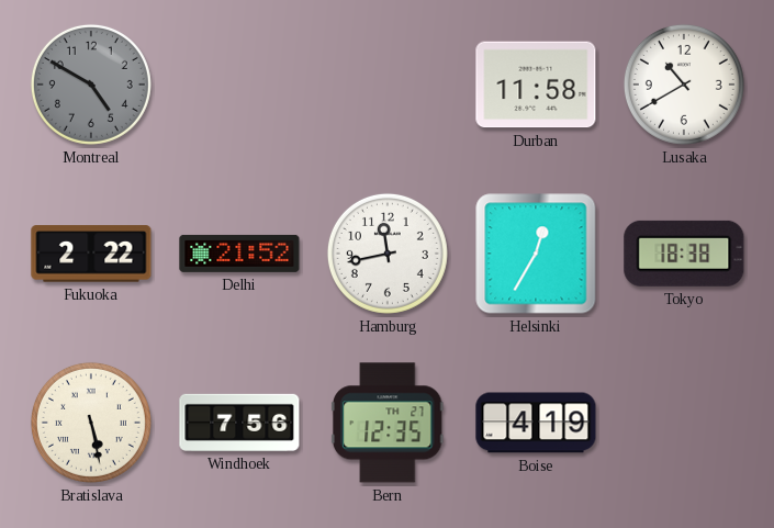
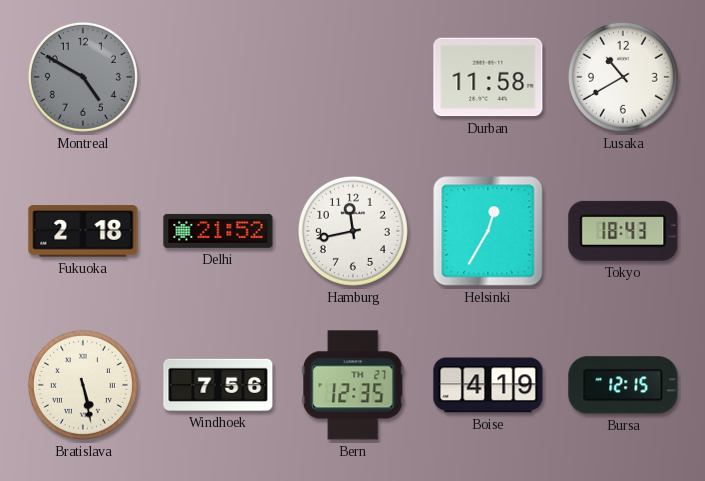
Fukuoka: 2:22 -> 2:18
Tokyo: 18:38 -> 18:43
Bursa: none -> 12:15
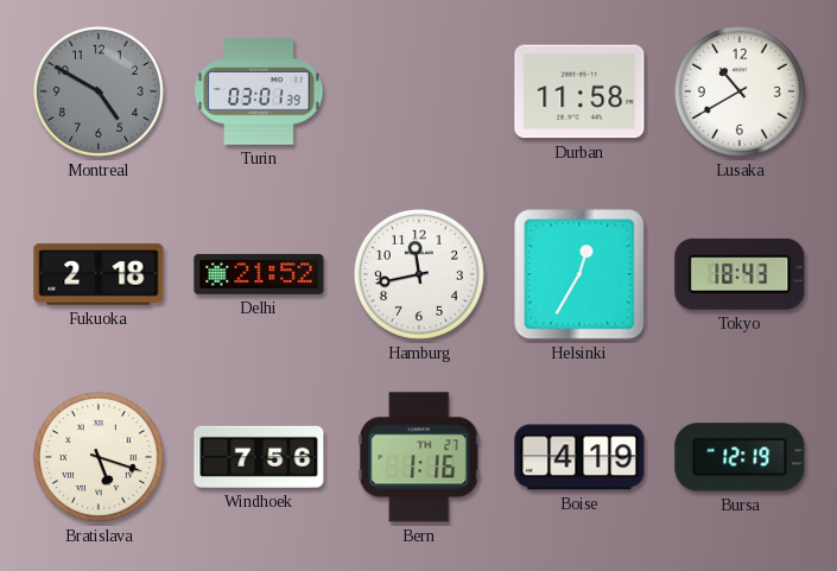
Turin: none -> 03:01
Bratislava: 5:28 -> 5:18
Bern: 12:35 -> 1:16
Bursa: 12:15 -> 12:19
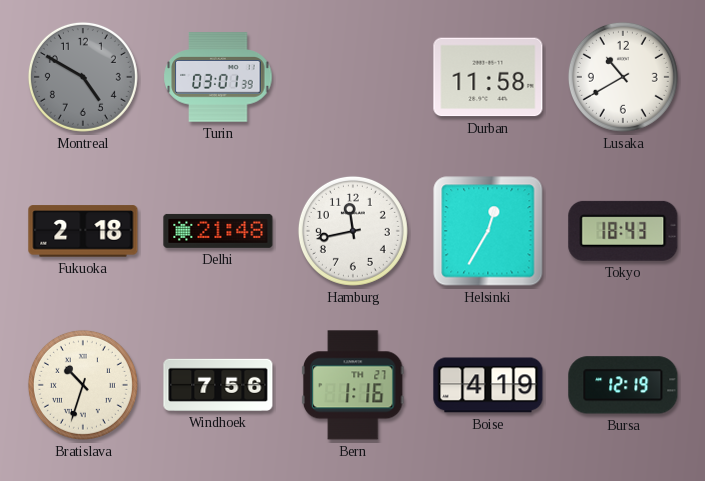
Delhi: 21:52 -> 21:48
Bratislava: 5:18 -> 10:33
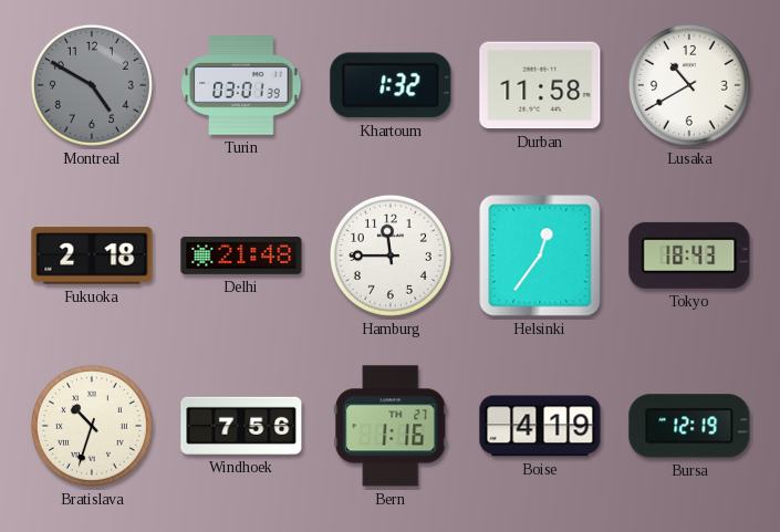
Khartoum: none -> 1:32
Hamburg: 11:43 -> 11:45
Helsinki: 12:35 -> 12:36
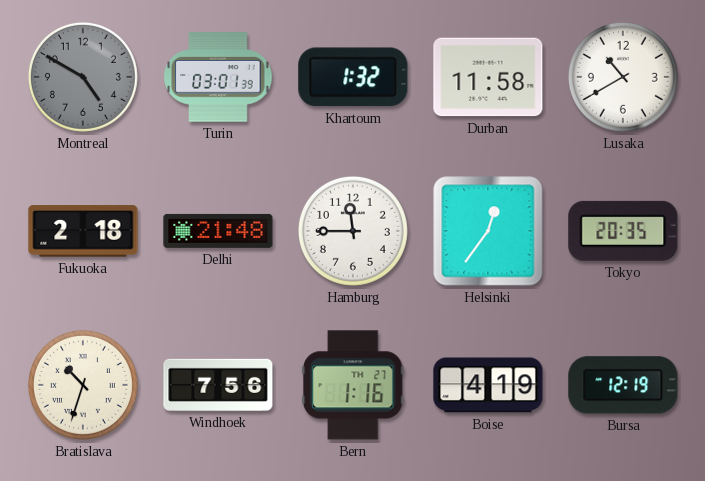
Tokyo: 18:43 -> 20:35
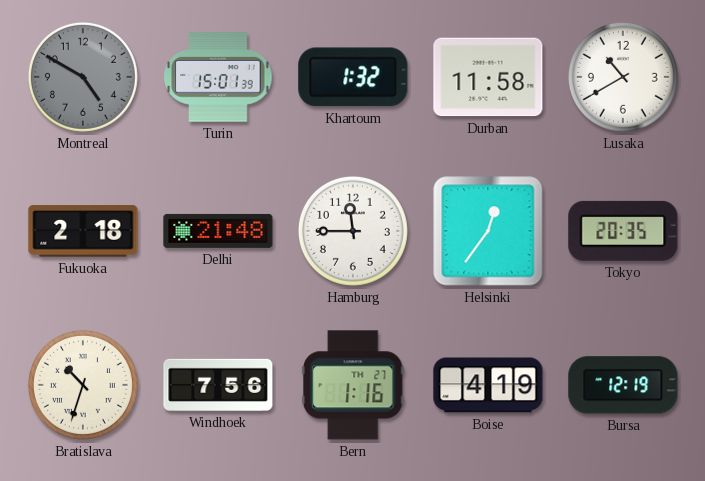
Turin: 03:01 -> 15:01
